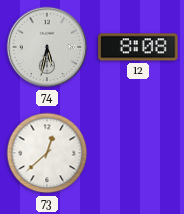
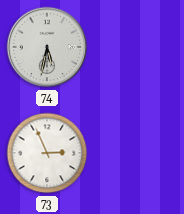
12: 8:08 -> none
73: 12:38 -> 2:56
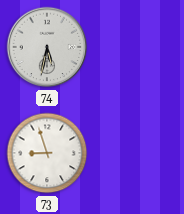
73: 2:56 -> 8:57
